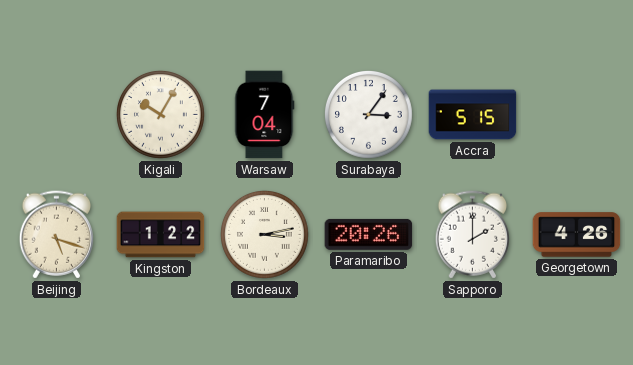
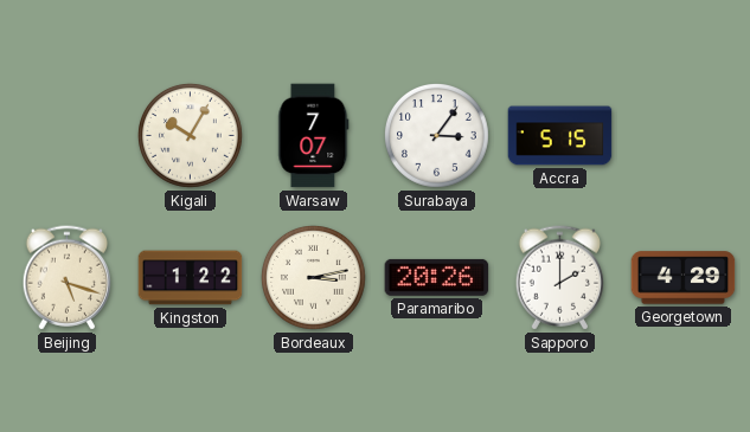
Warsaw: 7:04 -> 7:07
Georgetown: 4:26 -> 4:29
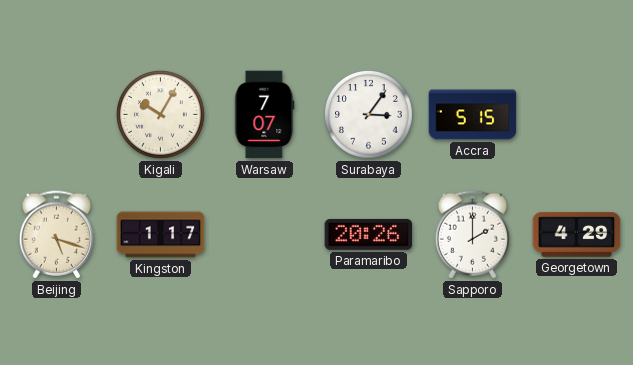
Kingston: 1:22 -> 1:17
Bordeaux: 3:13 -> none
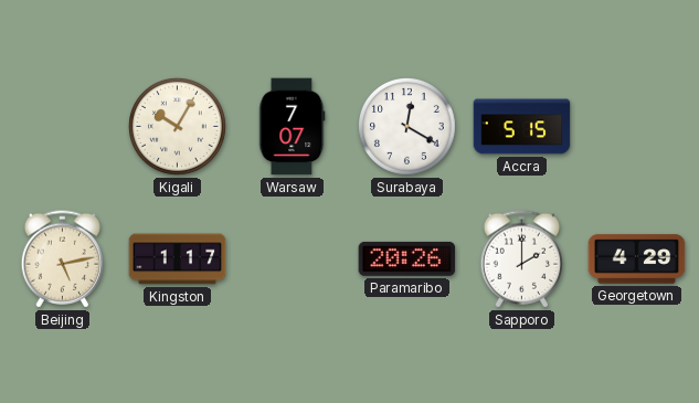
Surabaya: 3:06 -> 12:20
Beijing: 5:18 -> 5:13
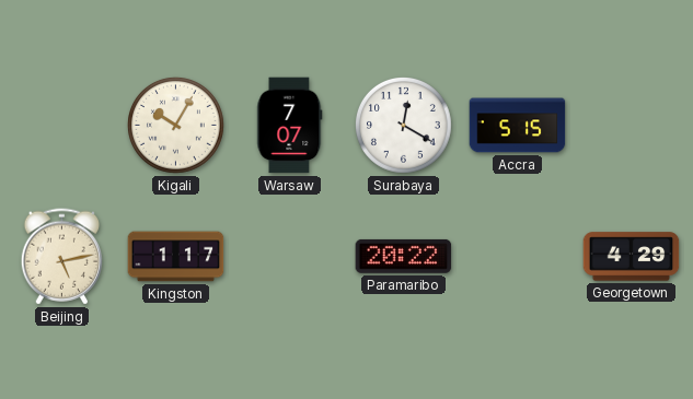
Paramaribo: 20:26 -> 20:22
Sapporo: 2:00 -> none
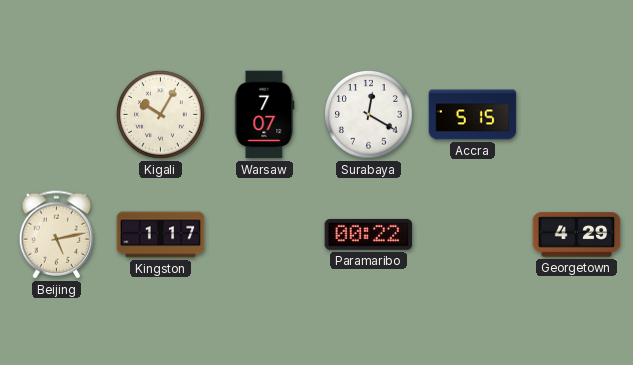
Paramaribo: 20:22 -> 00:22
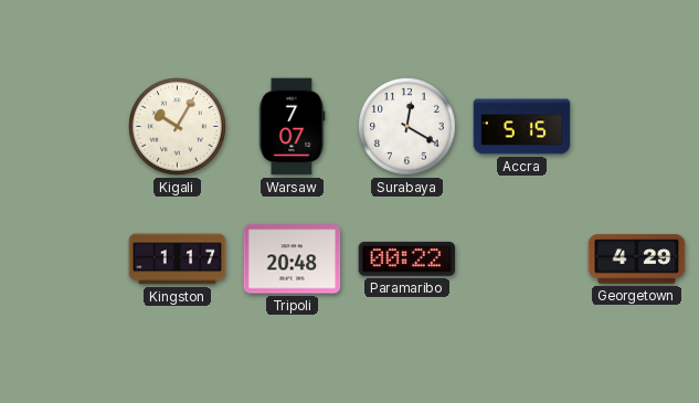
Beijing: 5:13 -> none
Tripoli: none -> 20:48
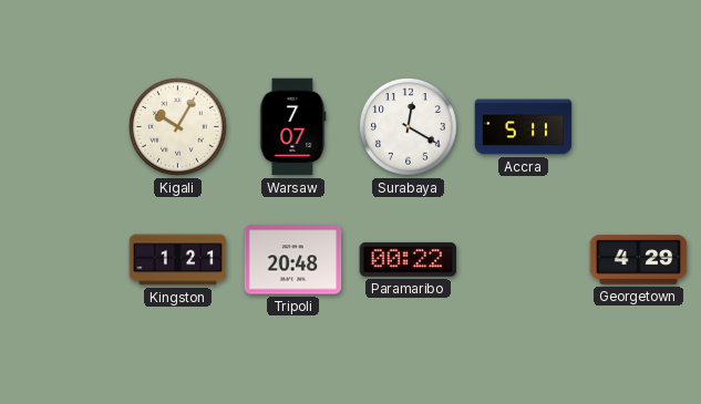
Accra: 5:15 -> 5:11
Kingston: 1:17 -> 1:21
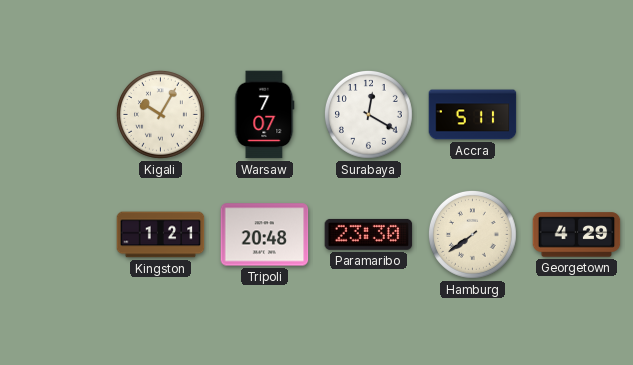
Paramaribo: 00:22 -> 23:30
Hamburg: none -> 7:39
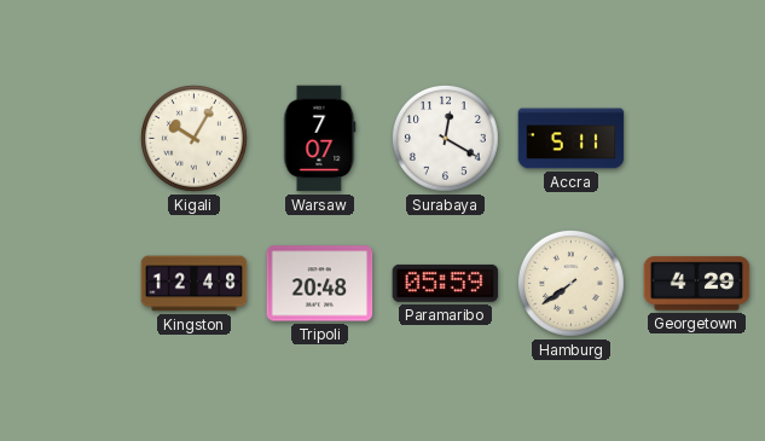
Kingston: 1:21 -> 12:48
Paramaribo: 23:30 -> 05:59
